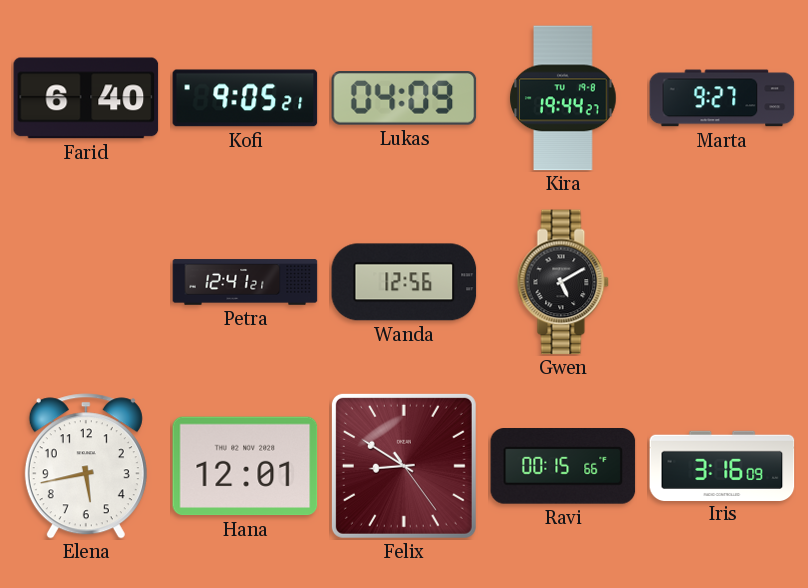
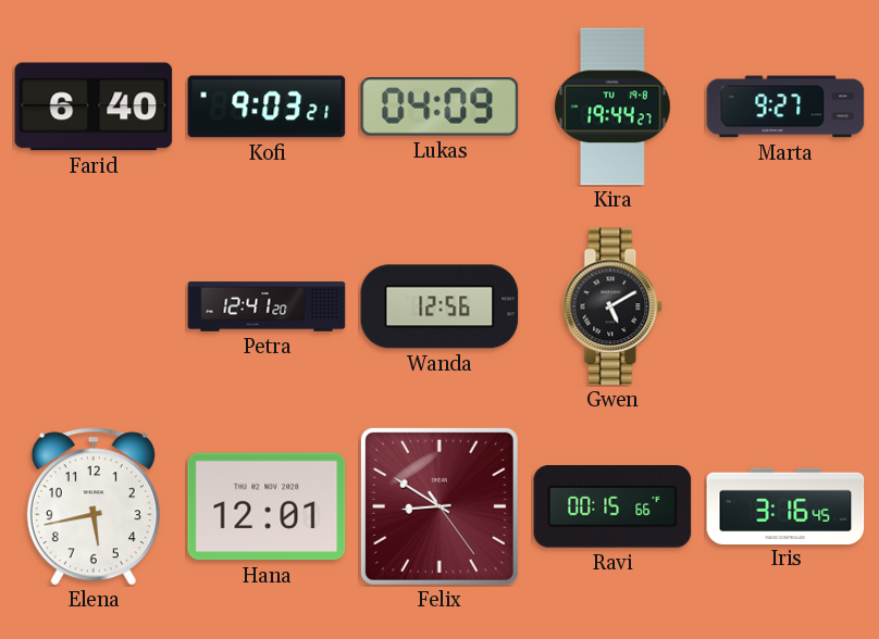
Kofi: 9:05 -> 9:03
Petra: 12:41:21 -> 12:41:20
Iris: 3:16:09 -> 3:16:45
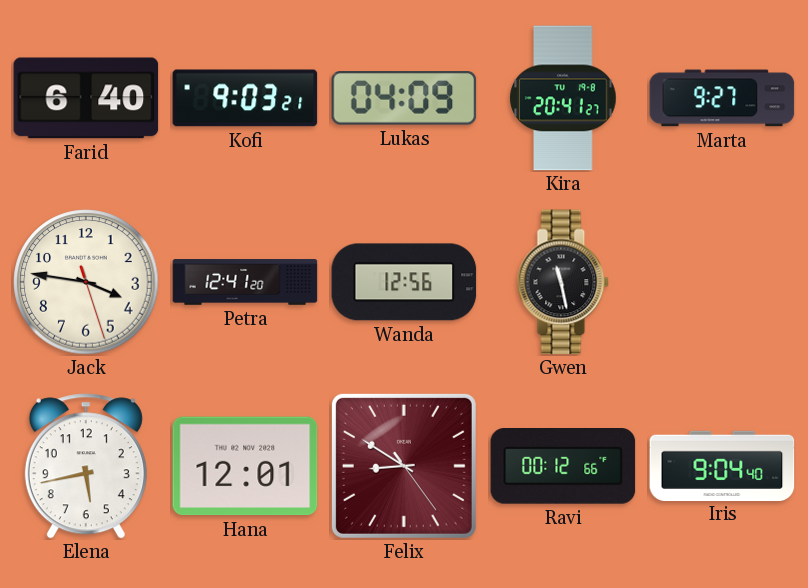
Kira: 19:44 -> 20:41
Jack: none -> 3:46
Gwen: 5:10 -> 11:28
Ravi: 00:15 -> 00:12
Iris: 3:16 -> 9:04
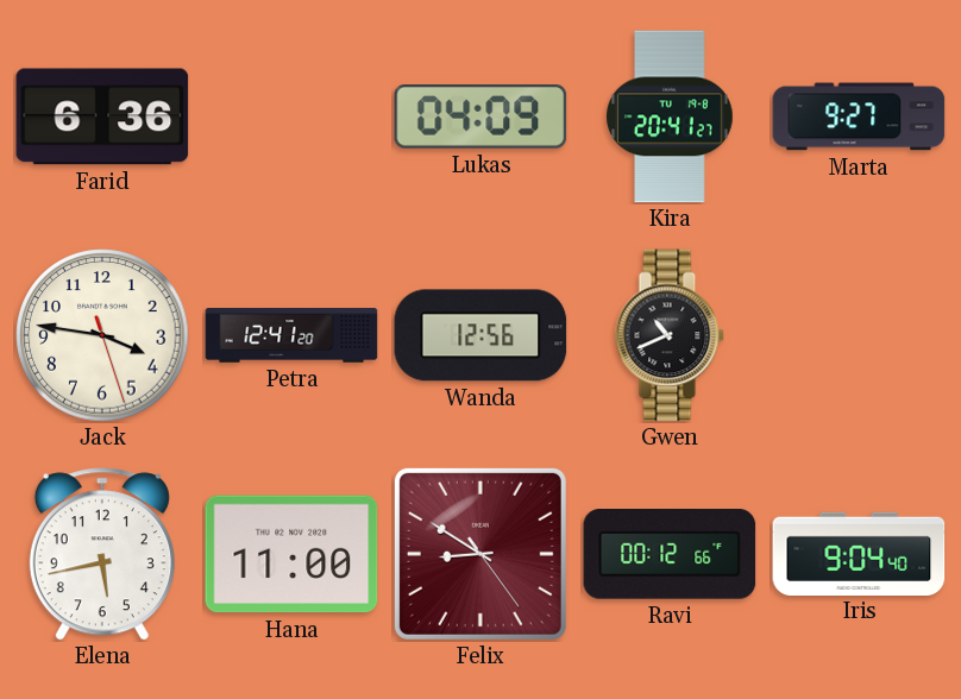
Farid: 6:40 -> 6:36
Kofi: 9:03 -> none
Gwen: 11:28 -> 10:41
Hana: 12:01 -> 11:00
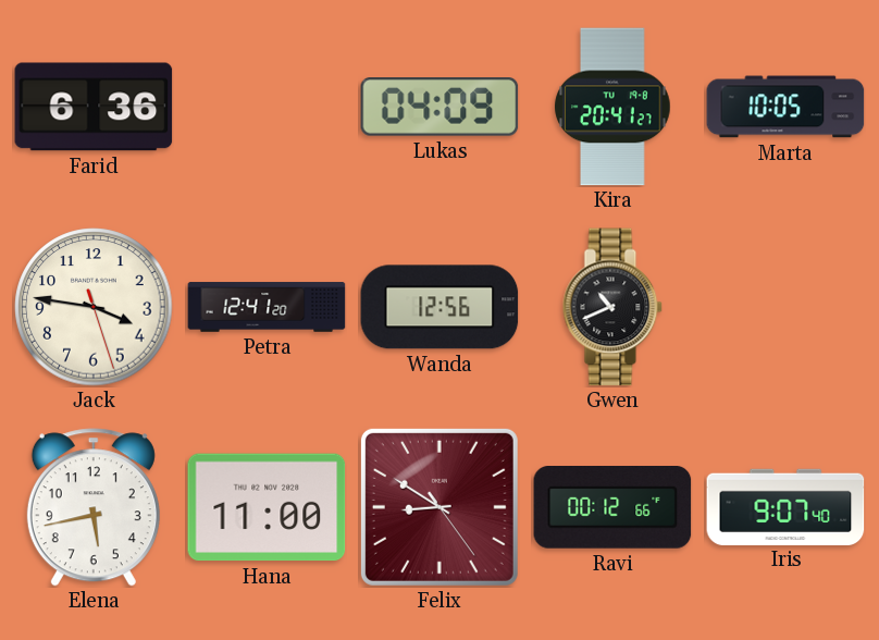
Marta: 9:27 -> 10:05
Iris: 9:04 -> 9:07
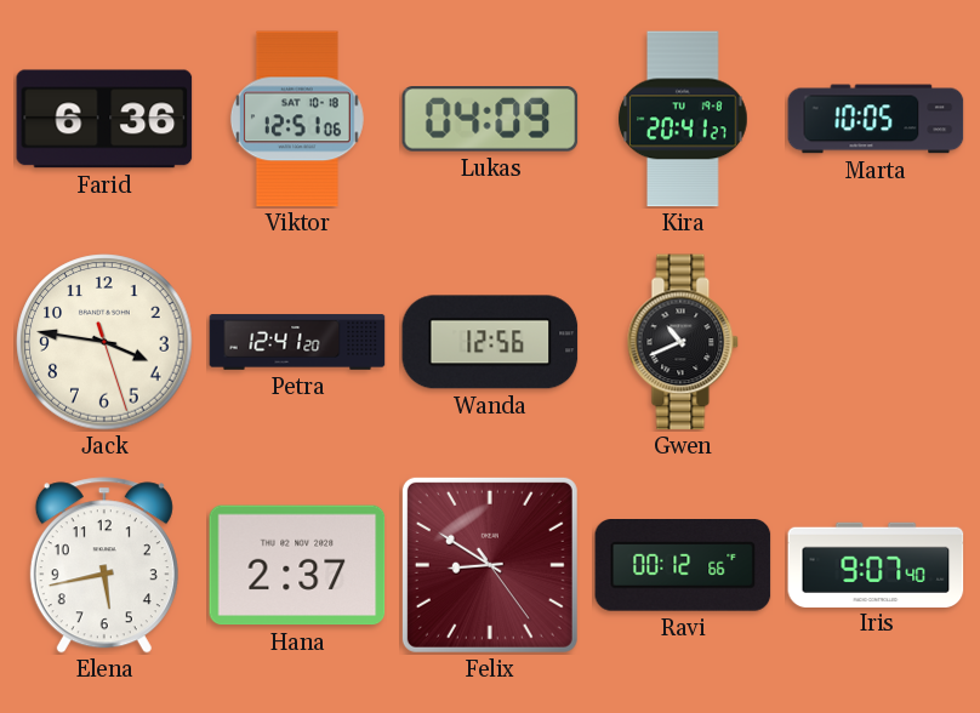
Viktor: none -> 12:51
Hana: 11:00 -> 2:37
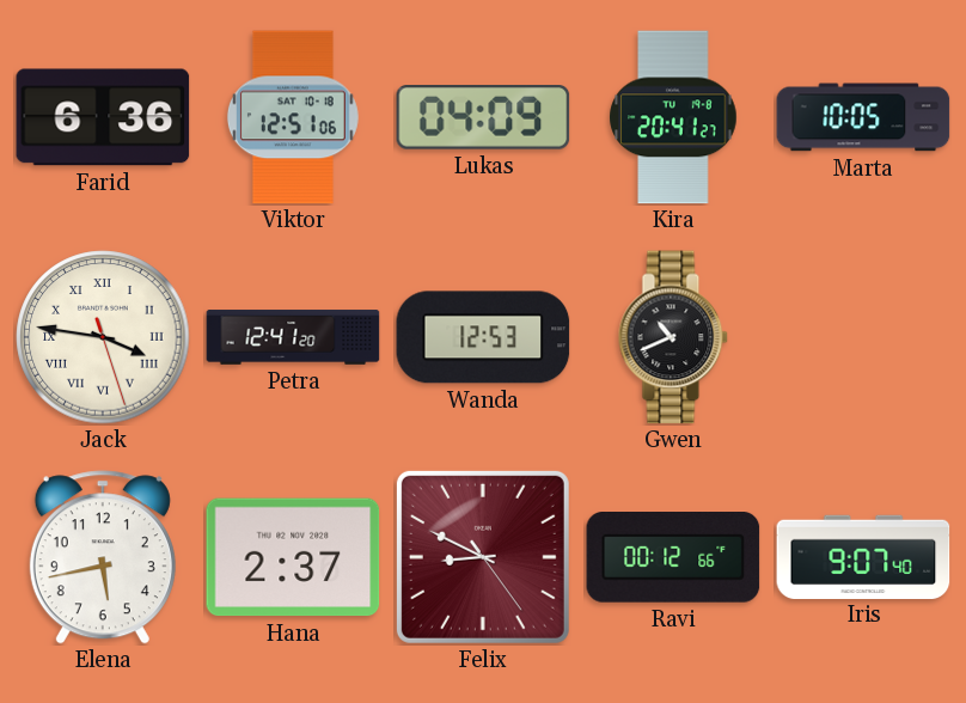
Jack numerals: Arabic -> Roman
Wanda: 12:56 -> 12:53
Felix: 8:50 -> 8:49
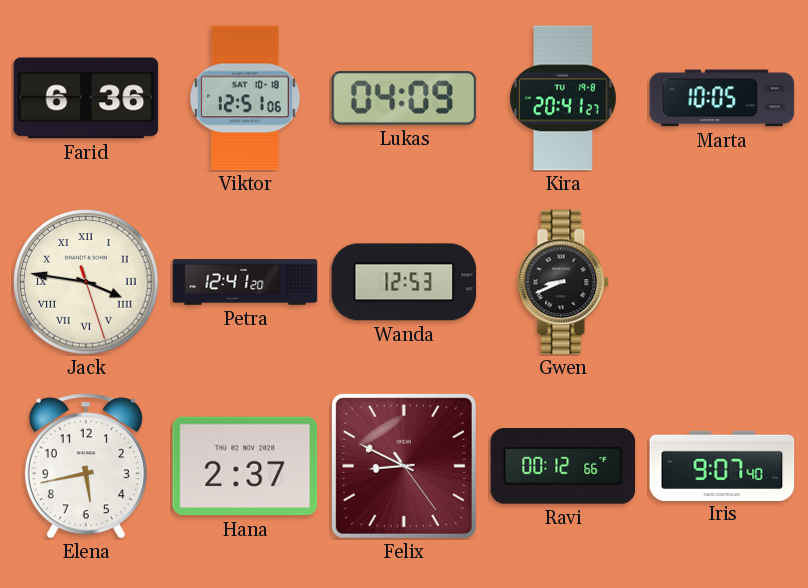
Gwen: 10:41 -> 8:41
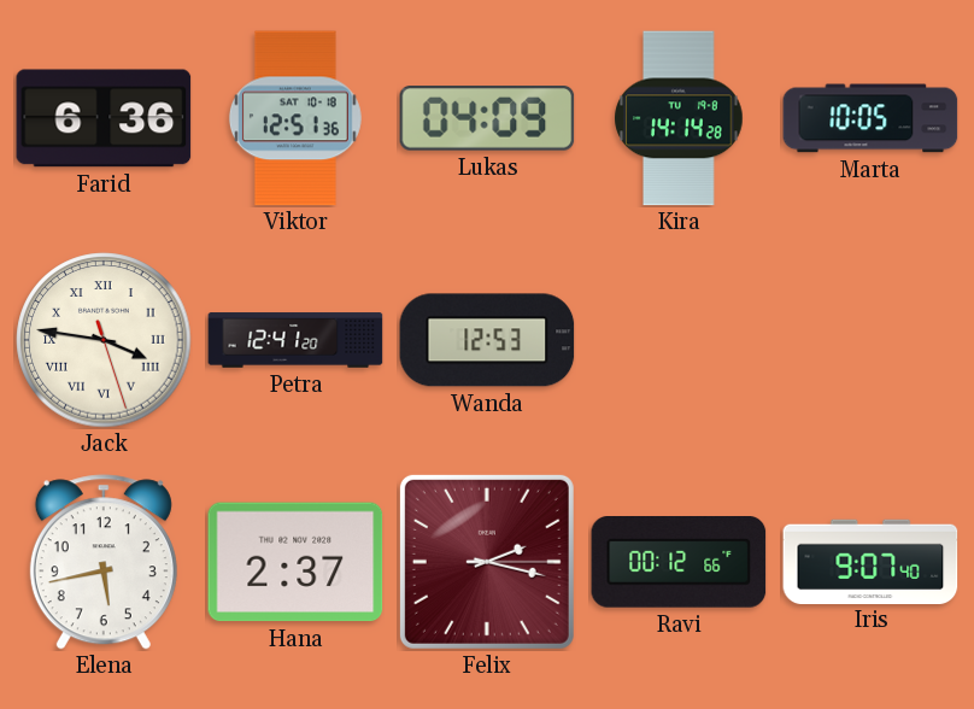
Viktor: 12:51:06 -> 12:51:36
Kira: 20:41 -> 14:14
Gwen: 8:41 -> none
Felix: 8:49 -> 2:17
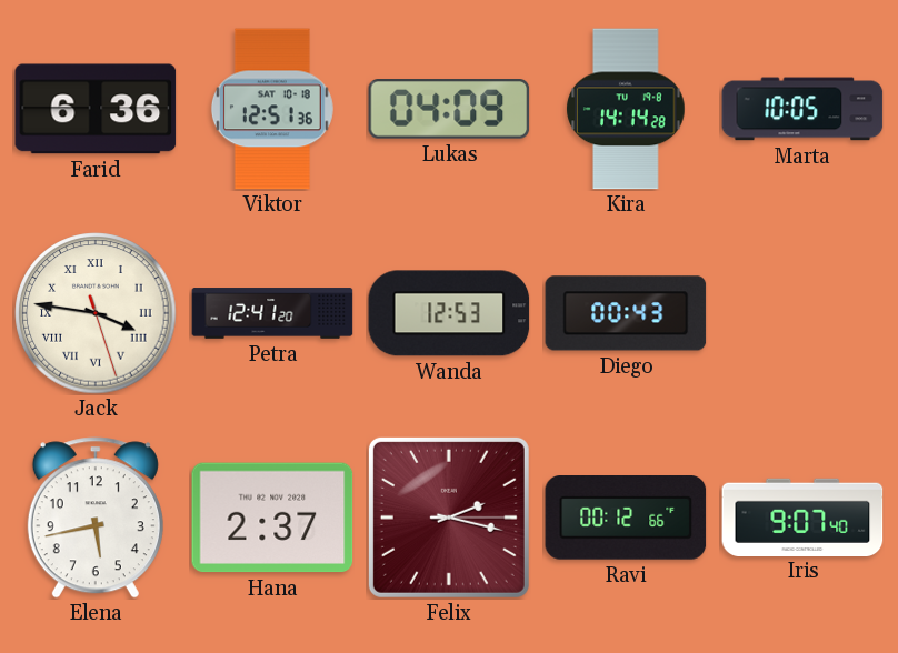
Diego: none -> 00:43
